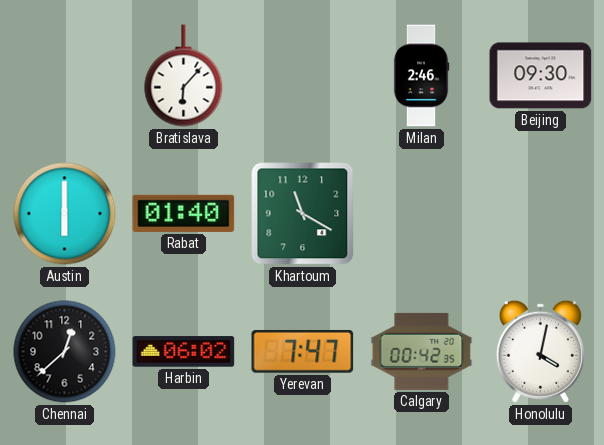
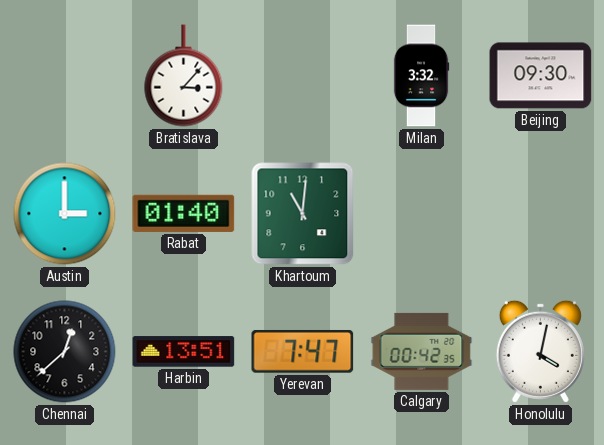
Bratislava: 6:07 -> 3:07
Milan: 2:46 -> 3:32
Austin: 6:00 -> 3:00
Khartoum: 11:20 -> 11:01
Harbin: 06:02 -> 13:51
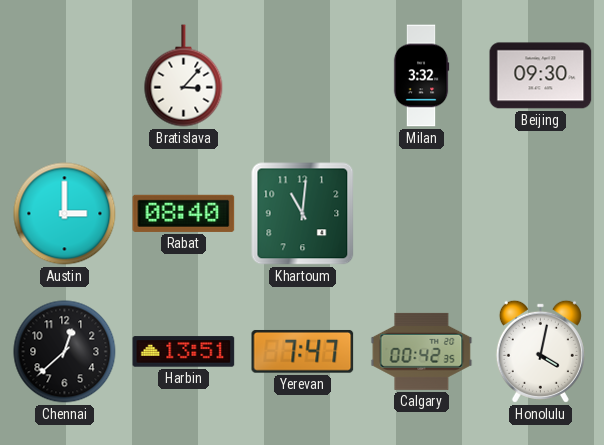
Rabat: 01:40 -> 08:40
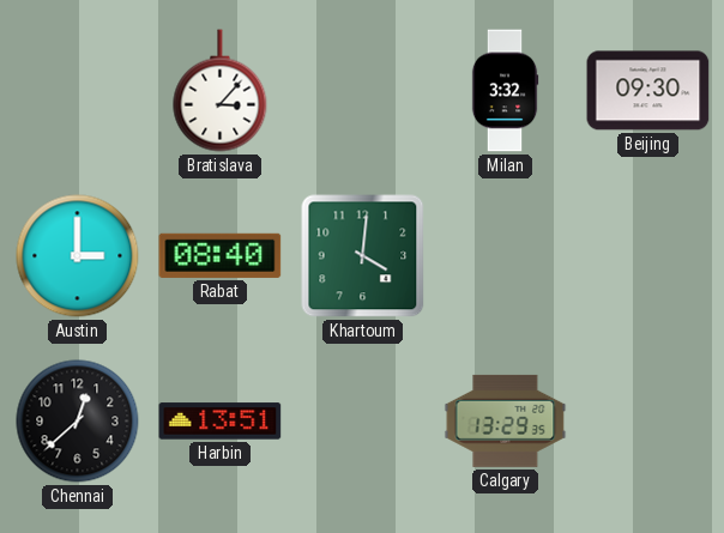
Khartoum: 11:01 -> 4:01
Yerevan: 7:47 -> none
Calgary: 00:42 -> 13:29
Honolulu: 4:02 -> none
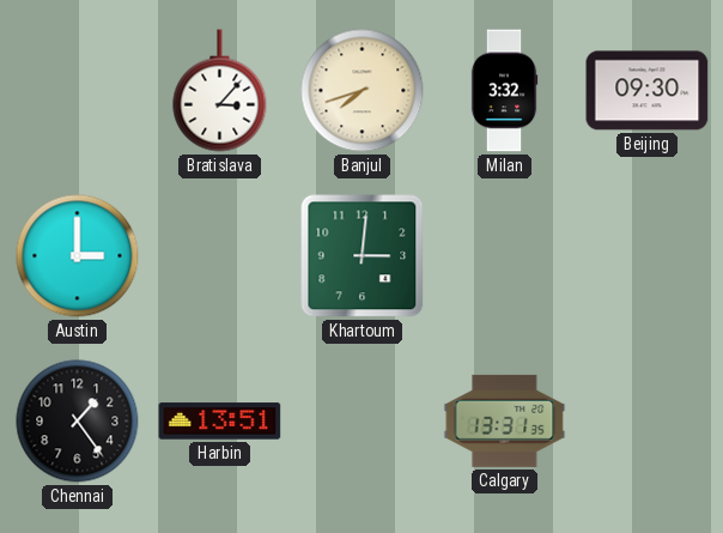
Banjul: none -> 7:42
Rabat: 08:40 -> none
Khartoum: 4:01 -> 3:01
Chennai: 12:38 -> 1:24
Calgary: 13:29 -> 13:31
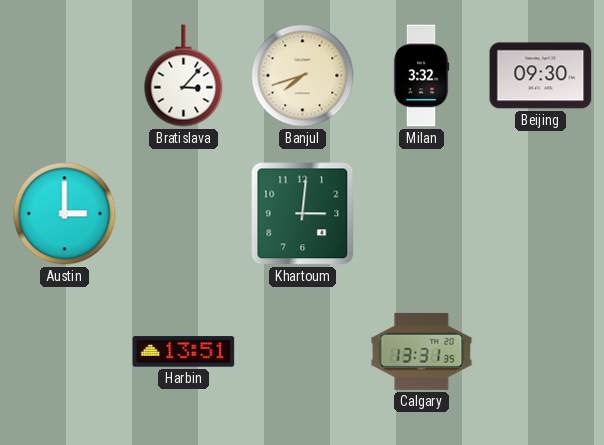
Chennai: 1:24 -> none
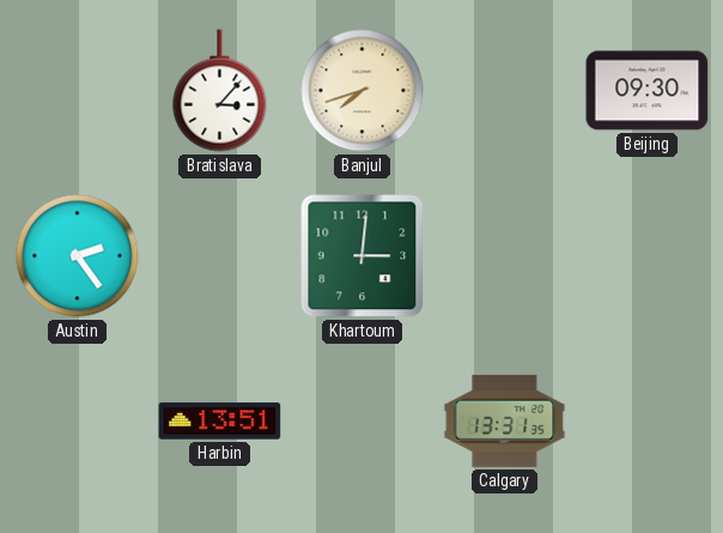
Milan: 3:32 -> none
Austin: 3:00 -> 2:24
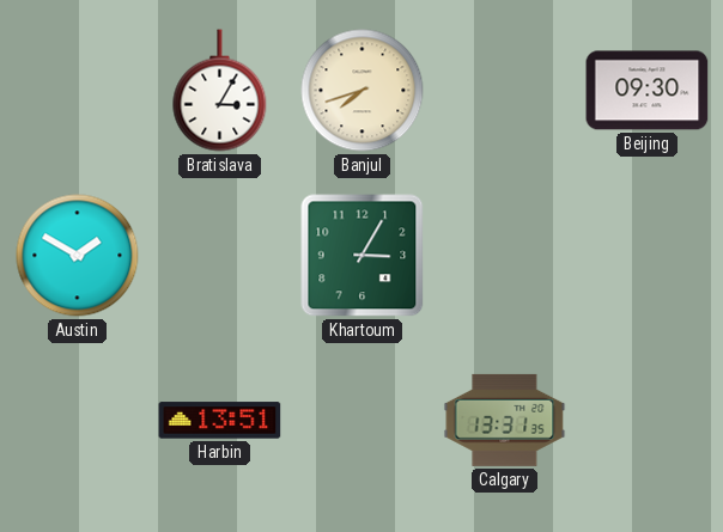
Bratislava: 3:07 -> 3:05
Austin: 2:24 -> 1:50
Khartoum: 3:01 -> 3:05
